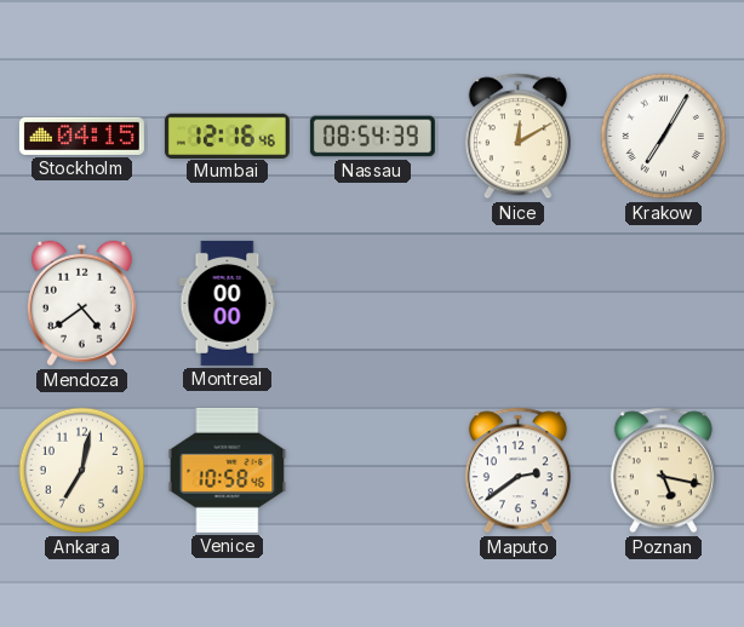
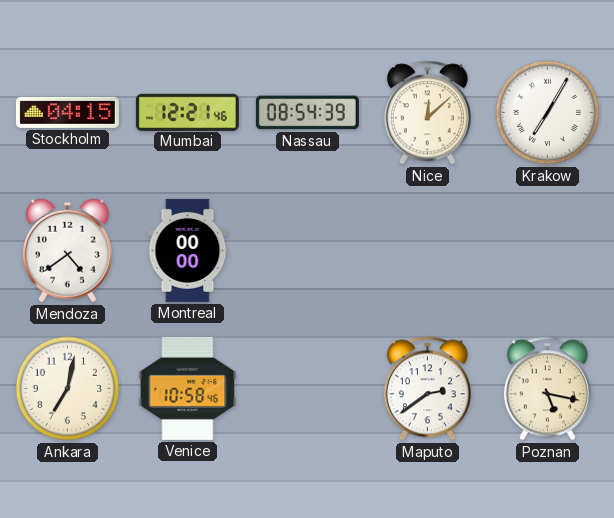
Mumbai: 12:16 -> 12:21
Nice: 12:10 -> 12:08
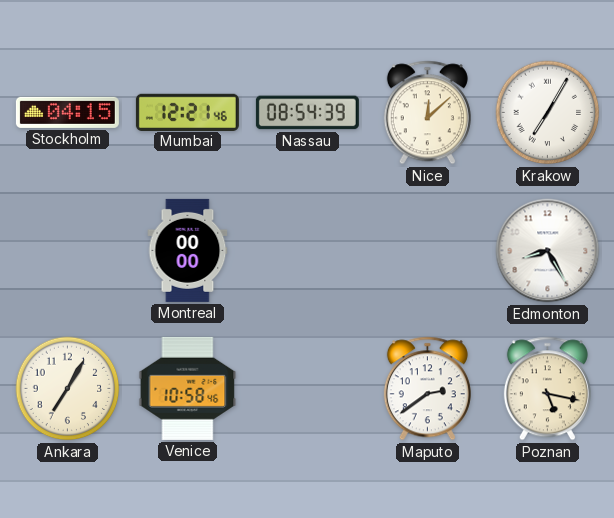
Mendoza: 4:39 -> none
Edmonton: none -> 8:25
Ankara: 7:02 -> 7:05
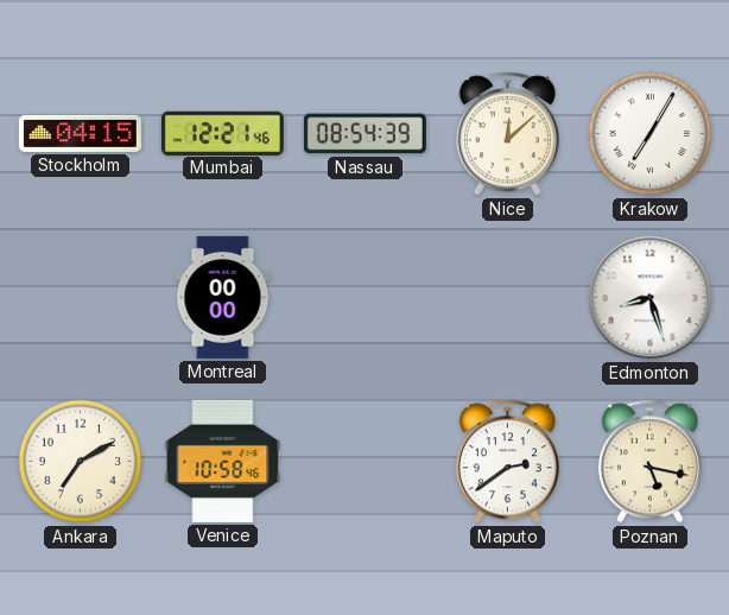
Edmonton: 8:25 -> 8:27
Ankara: 7:05 -> 7:10
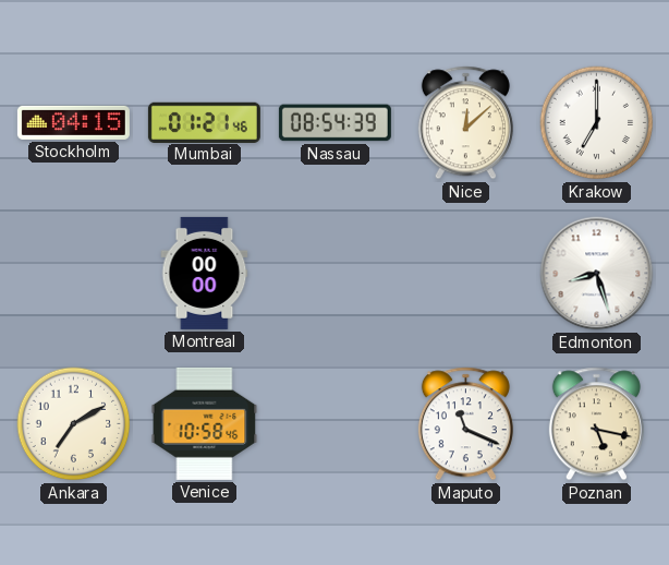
Mumbai: 12:21 -> 01:21
Krakow: 7:05 -> 7:00
Maputo: 2:39 -> 11:19
